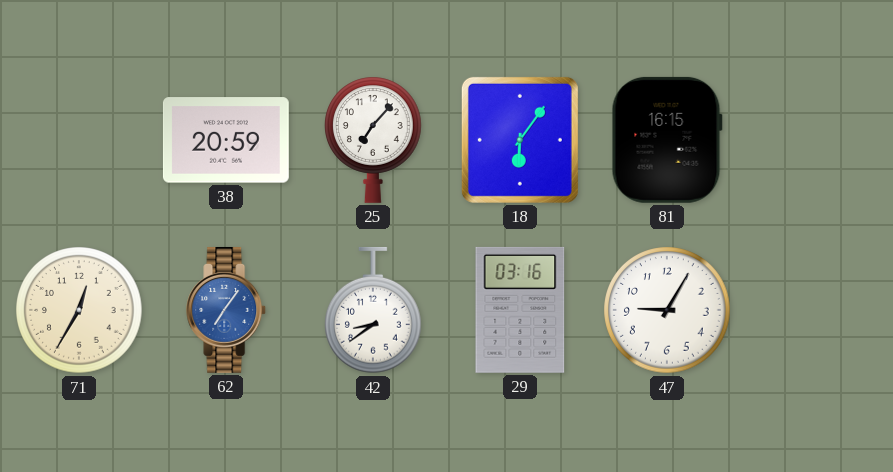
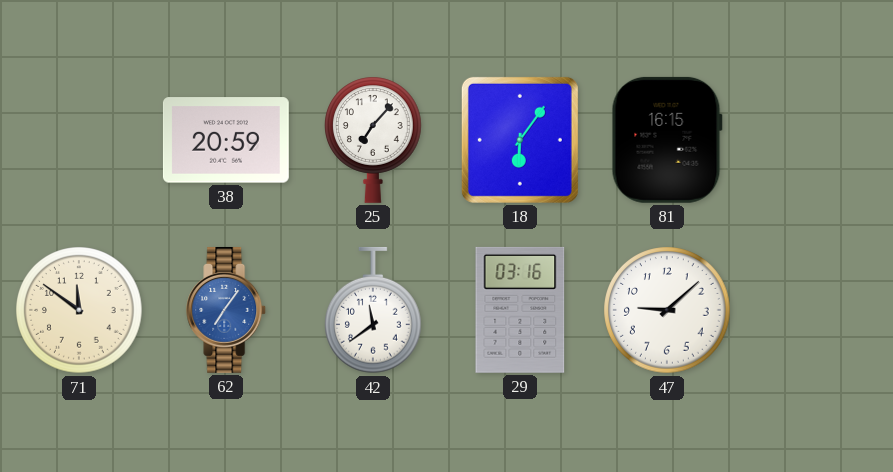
71: 12:35 -> 11:51
42: 8:39 -> 11:39
47: 9:05 -> 9:08
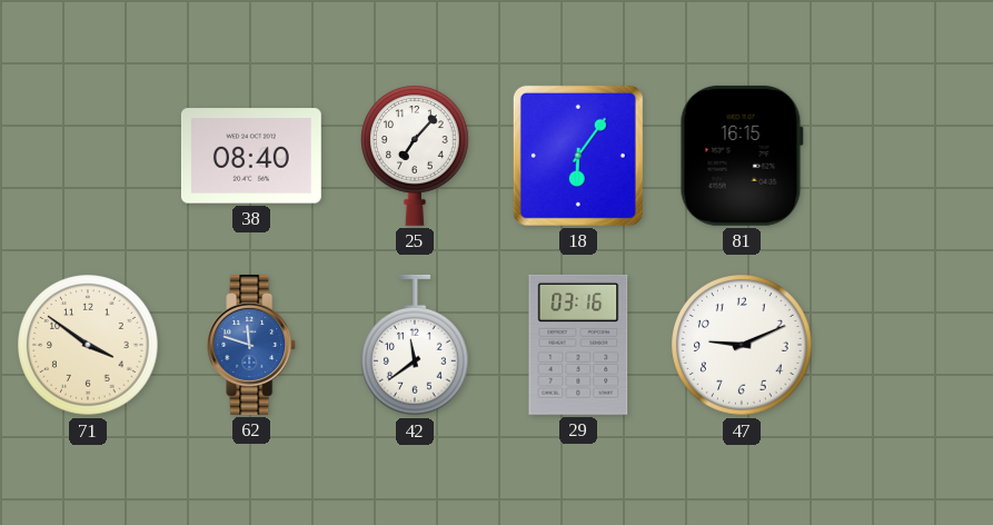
38: 20:59 -> 08:40
71: 11:51 -> 3:51
62: 7:06 -> 11:48
47: 9:08 -> 9:11
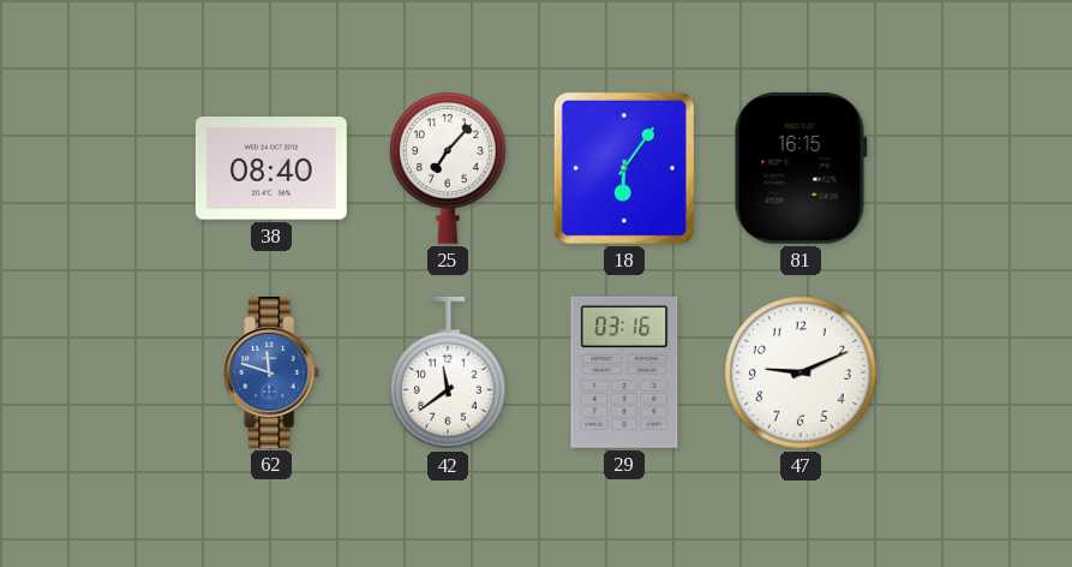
71: 3:51 -> none
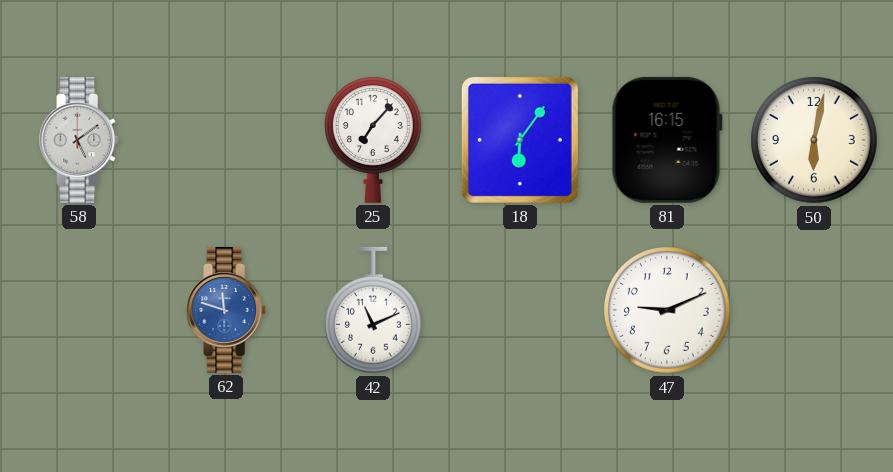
58: none -> 5:09
38: 08:40 -> none
50: none -> 6:02
42: 11:39 -> 11:11
29: 03:16 -> none
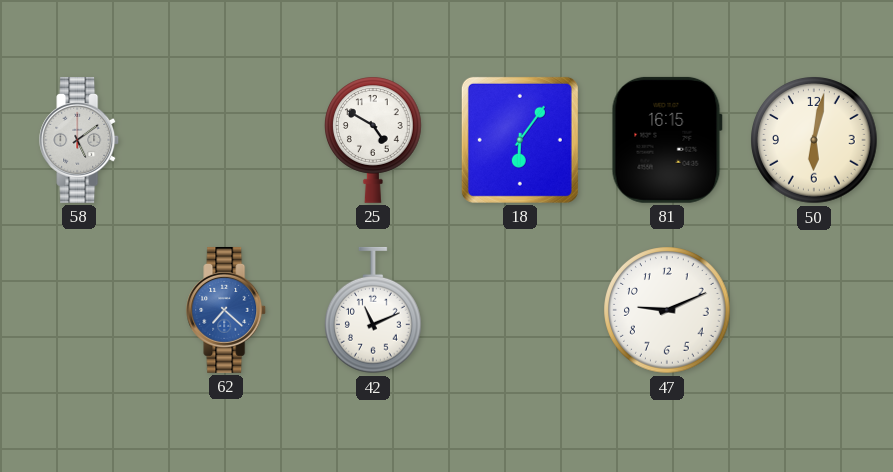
25: 7:07 -> 4:50
62: 11:48 -> 7:22
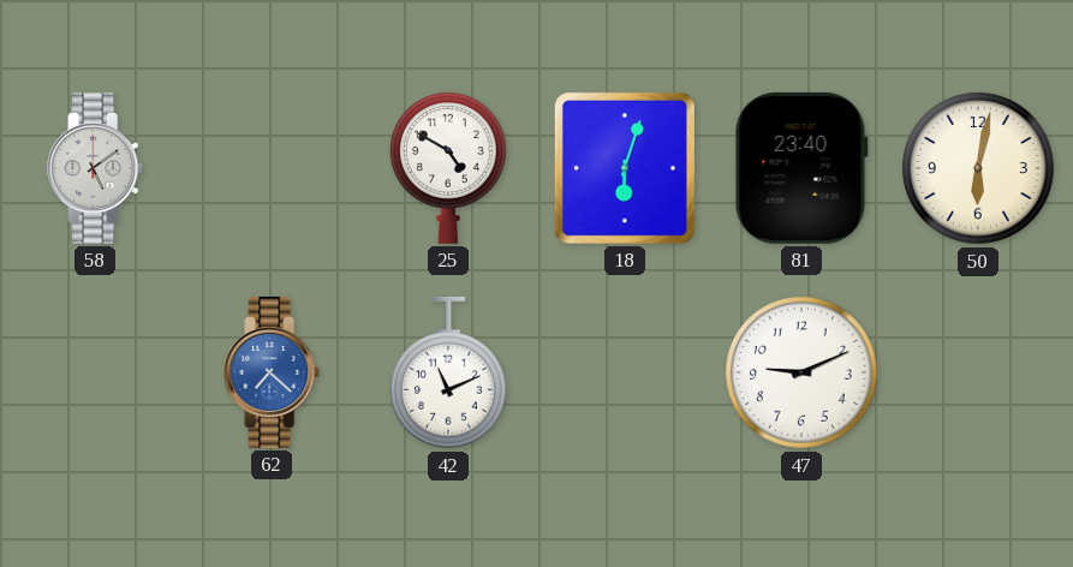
18: 6:06 -> 6:03
81: 16:15 -> 23:40
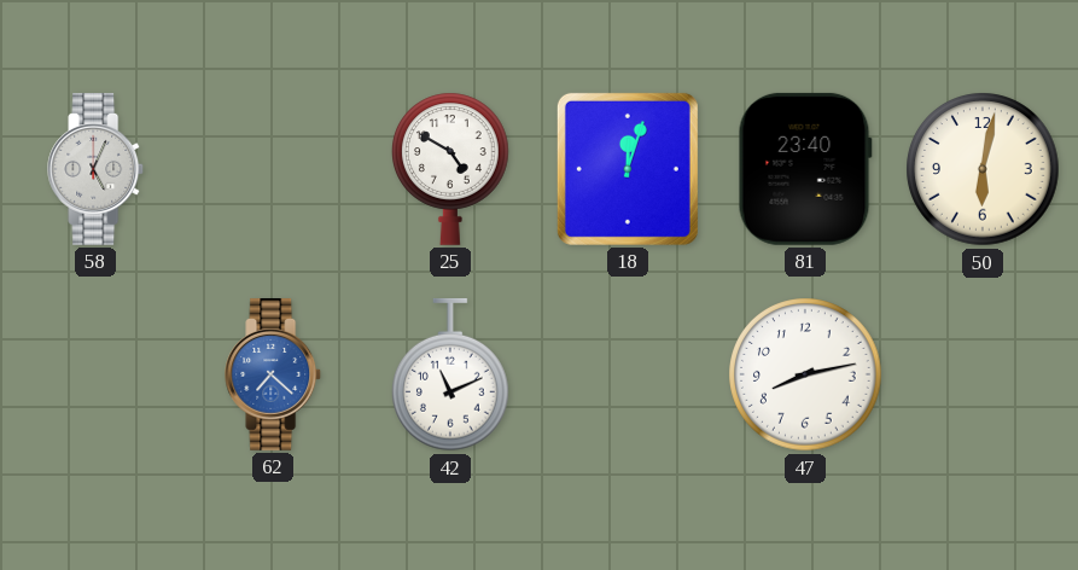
58: 5:09 -> 5:04
18: 6:03 -> 12:03
47: 9:11 -> 8:13
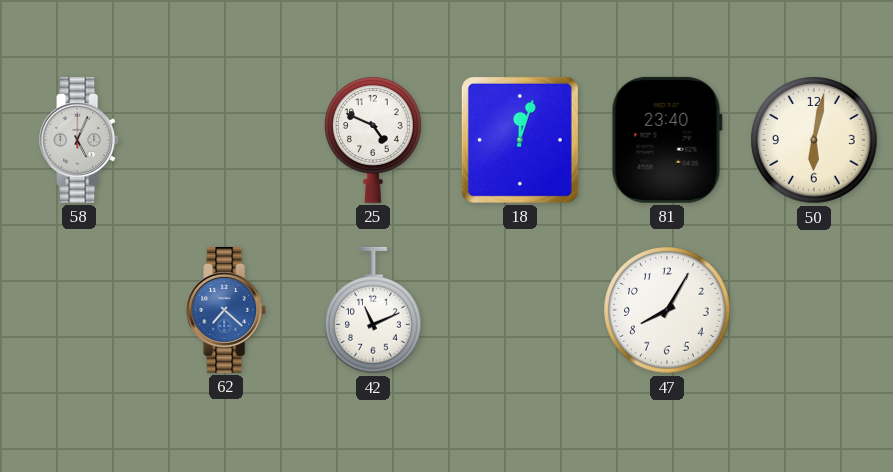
25: 4:50 -> 4:49
47: 8:13 -> 8:05
